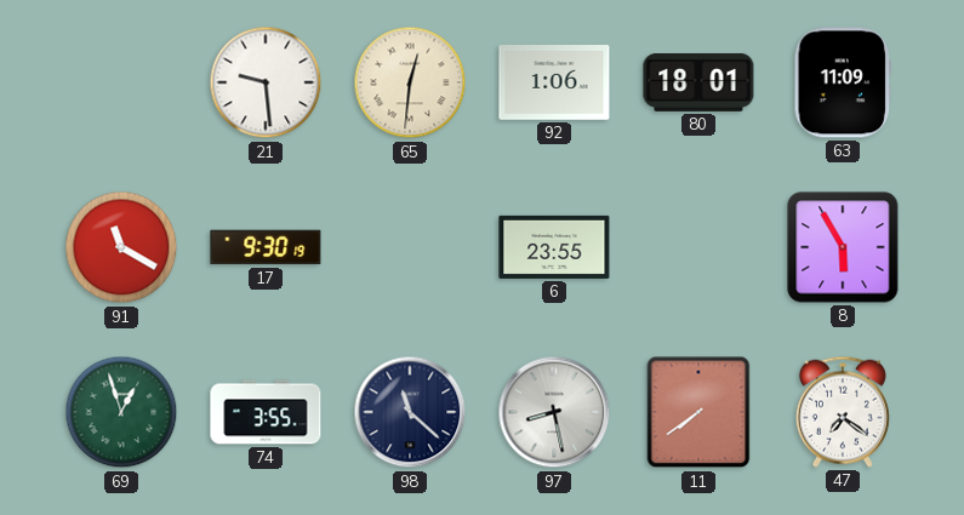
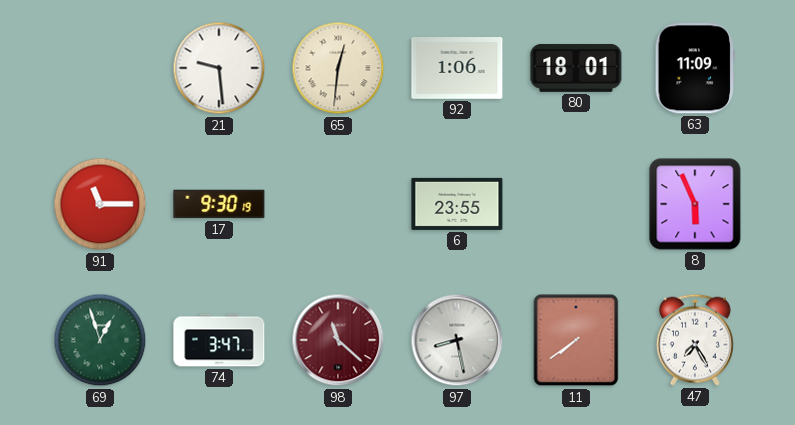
91: 11:20 -> 11:15
8: 5:55 -> 5:56
74: 3:55 -> 3:47
98 dial: navy -> burgundy
47: 7:21 -> 7:25
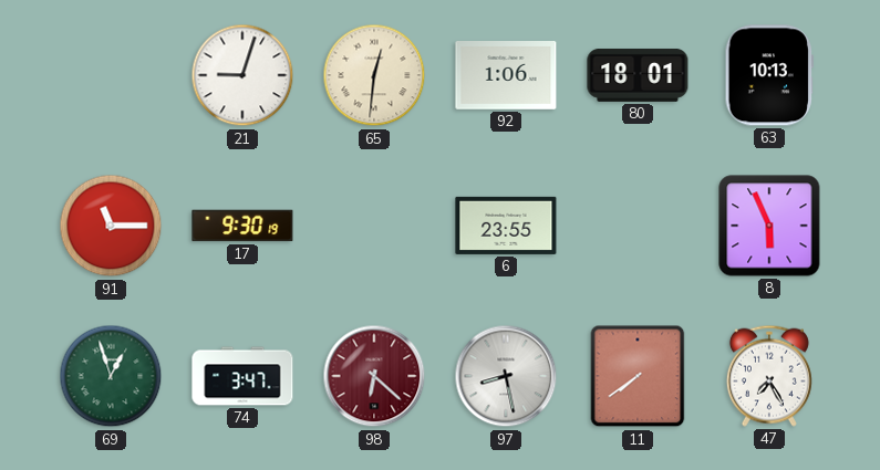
21: 9:29 -> 9:03
63: 11:09 -> 10:13
98: 11:22 -> 6:22
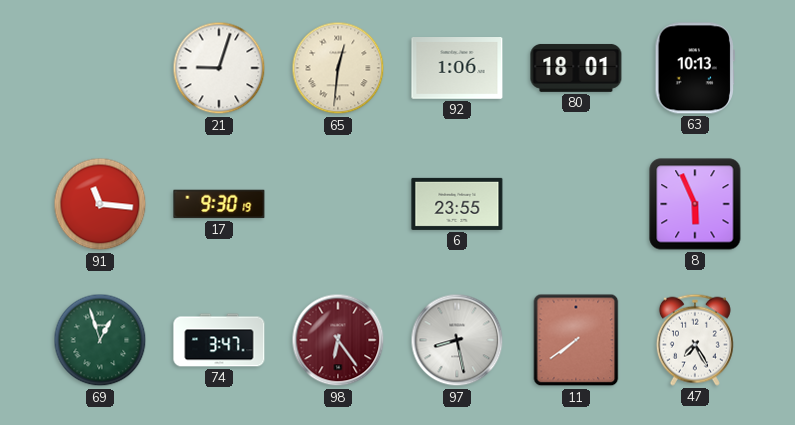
91: 11:15 -> 11:16
98: 6:22 -> 6:24
